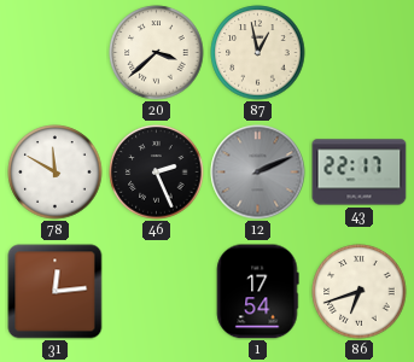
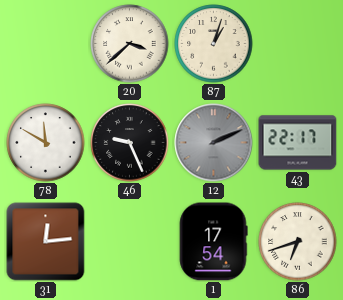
87: 12:58 -> 1:03
46: 2:26 -> 9:26
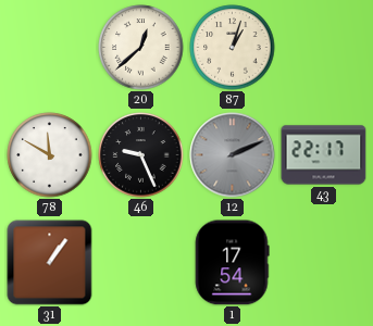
20: 3:38 -> 12:38
31: 12:14 -> 1:06
86: 6:42 -> none
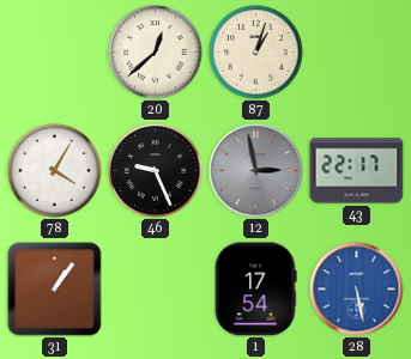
78: 11:50 -> 4:05
12: 2:11 -> 2:58
28: none -> 5:28
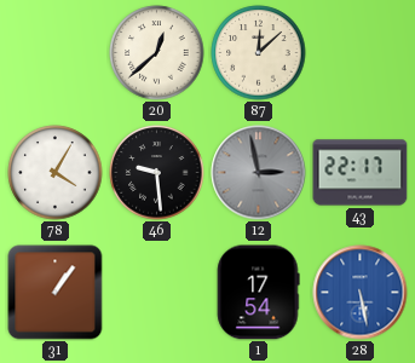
87: 1:03 -> 12:08
46: 9:26 -> 9:29
